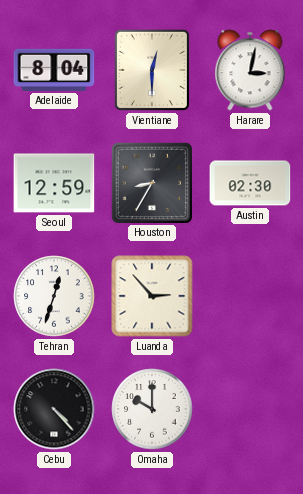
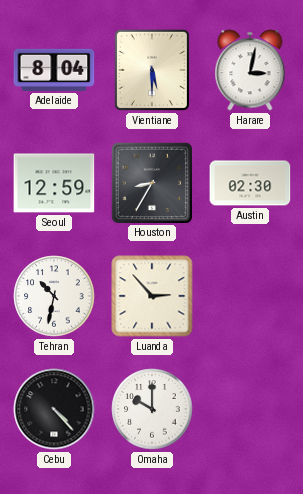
Vientiane: 12:30 -> 5:30
Tehran: 12:33 -> 10:32
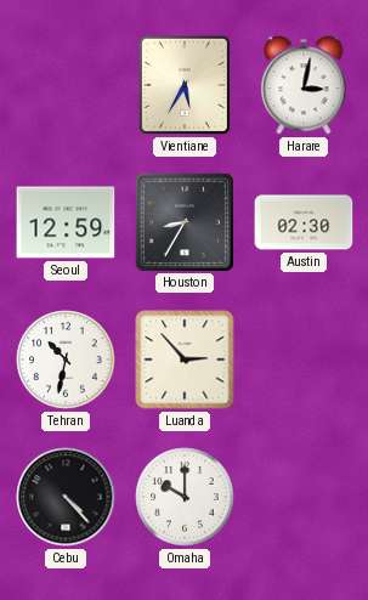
Adelaide: 8:04 -> none
Vientiane: 5:30 -> 5:35
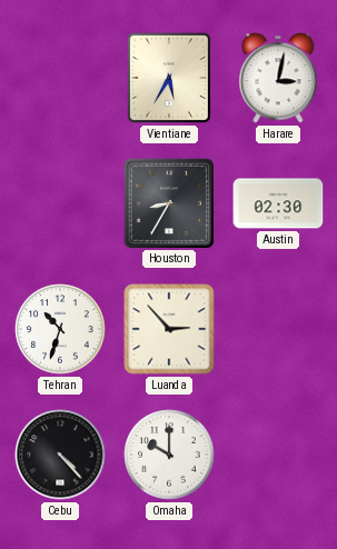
Seoul: 12:59 -> none
Tehran: 10:32 -> 10:33
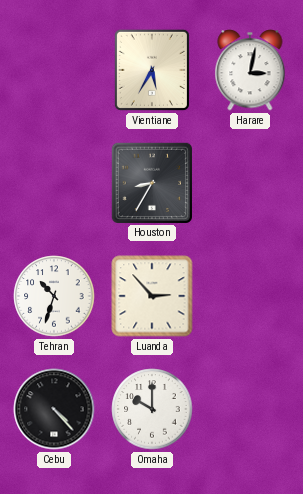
Austin: 02:30 -> none
